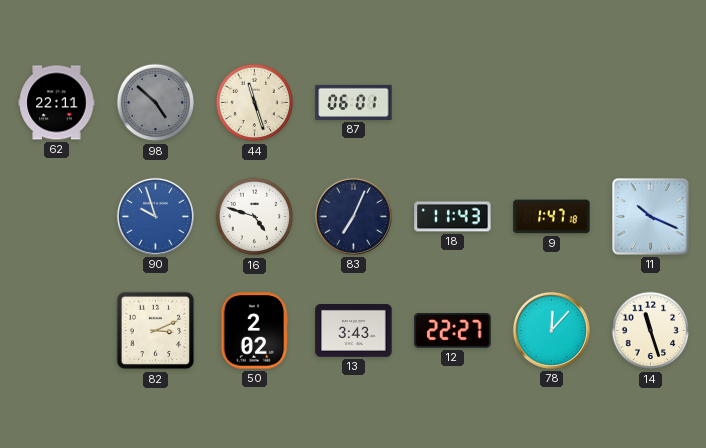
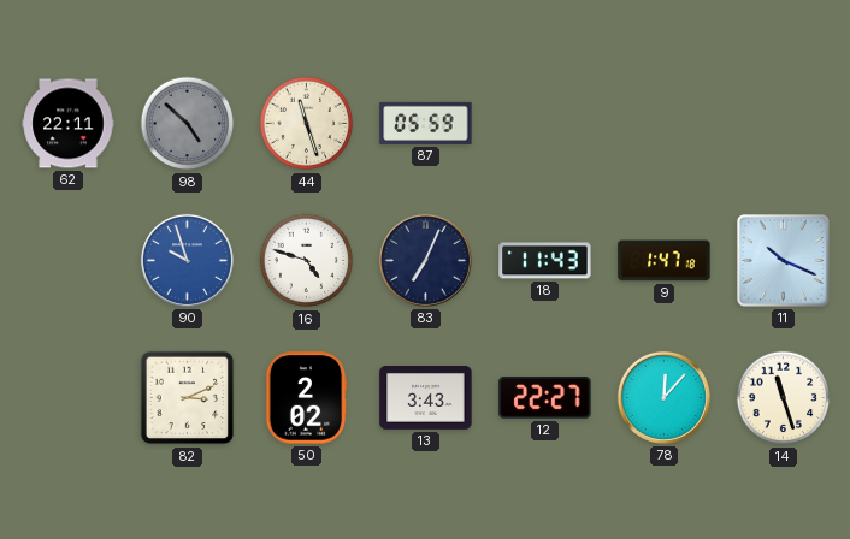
87: 06:01 -> 05:59
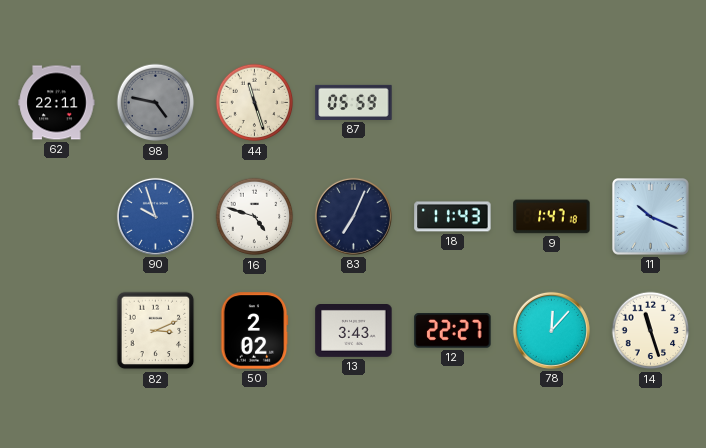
98: 4:52 -> 4:47
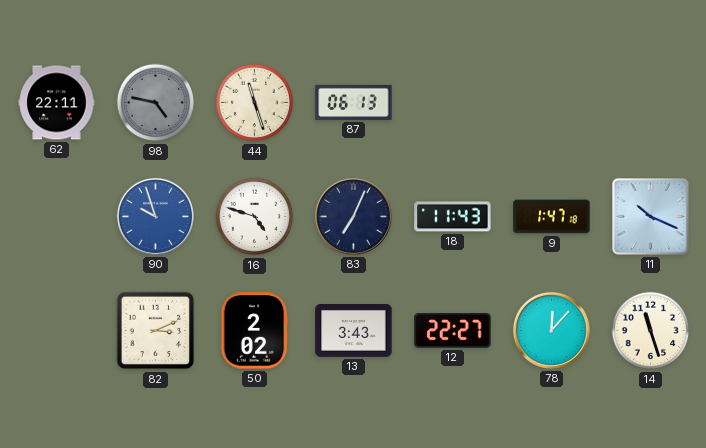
87: 05:59 -> 06:13
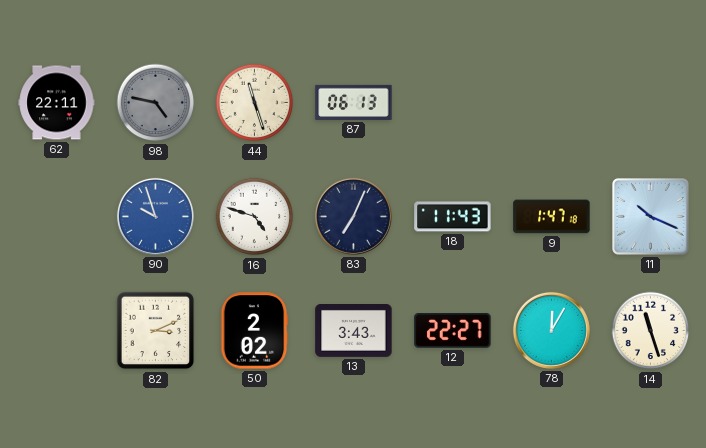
78: 12:07 -> 12:05
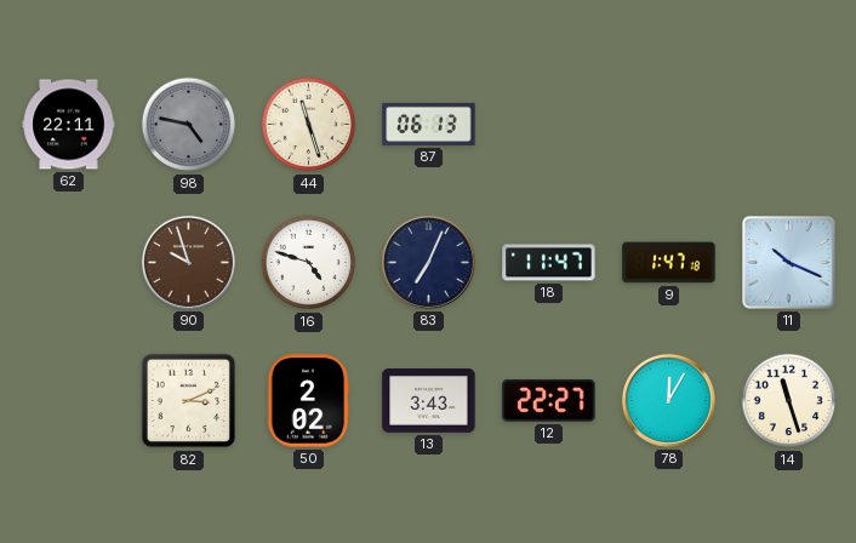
90 dial: blue -> brown
18: 11:43 -> 11:47
